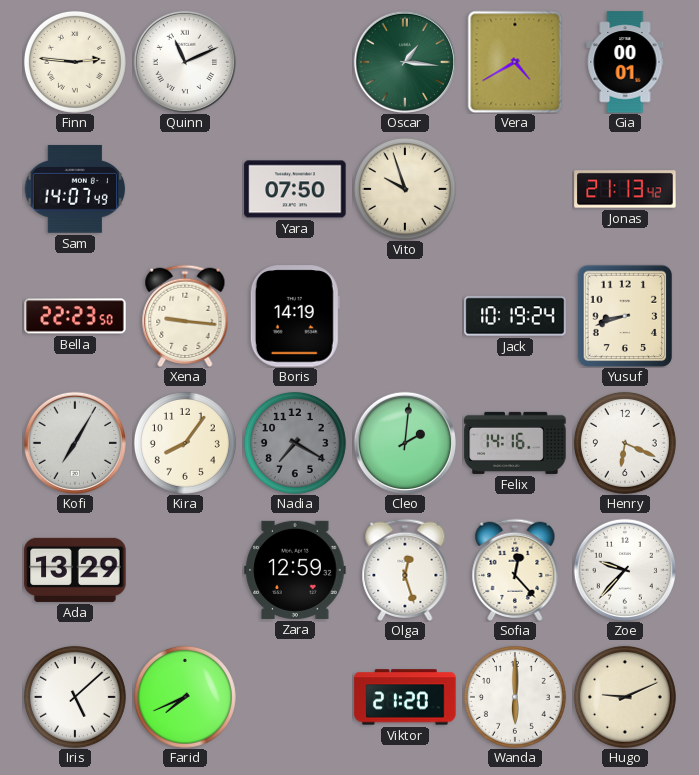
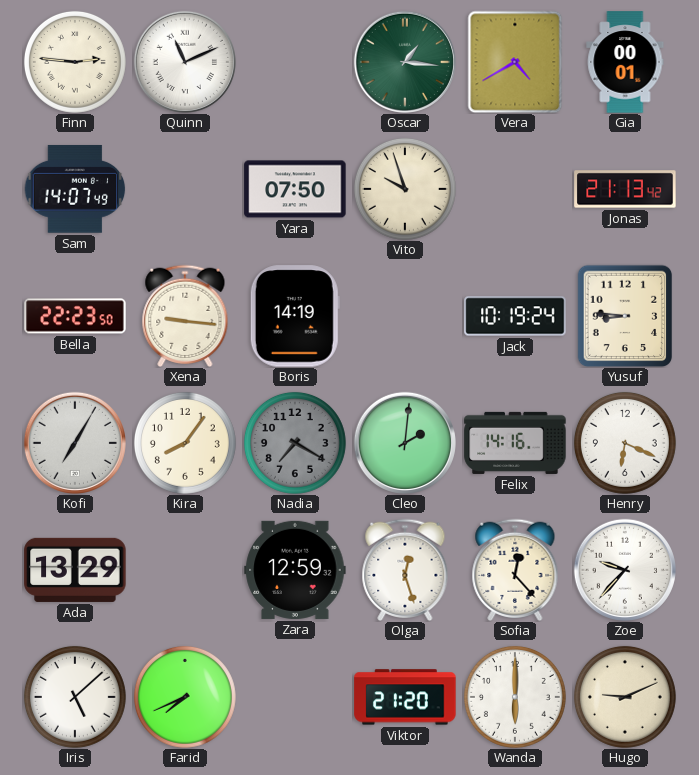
Yusuf: 8:42 -> 8:46
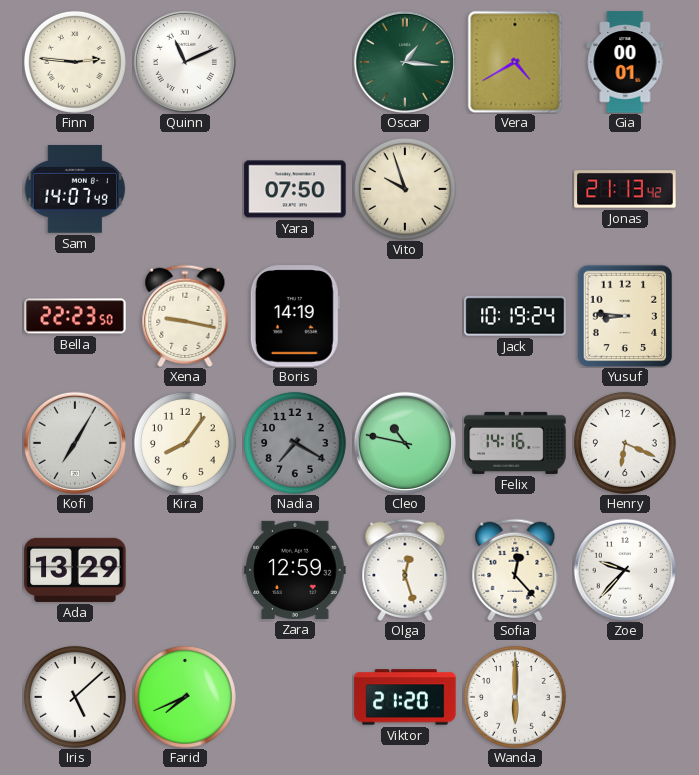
Xena: 9:16 -> 9:17
Cleo: 2:01 -> 10:47
Hugo: 9:11 -> none
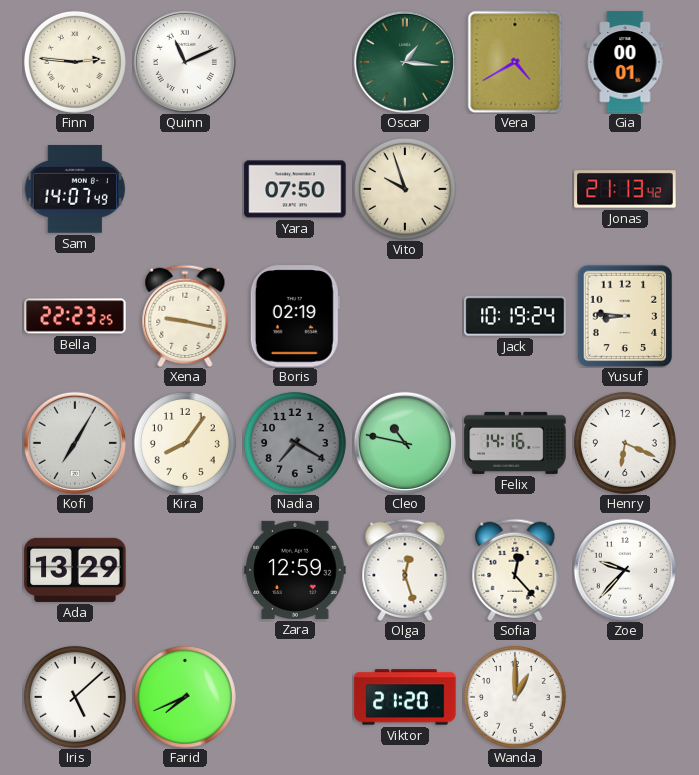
Bella: 22:23:50 -> 22:23:25
Boris: 14:19 -> 02:19
Wanda: 6:00 -> 1:00
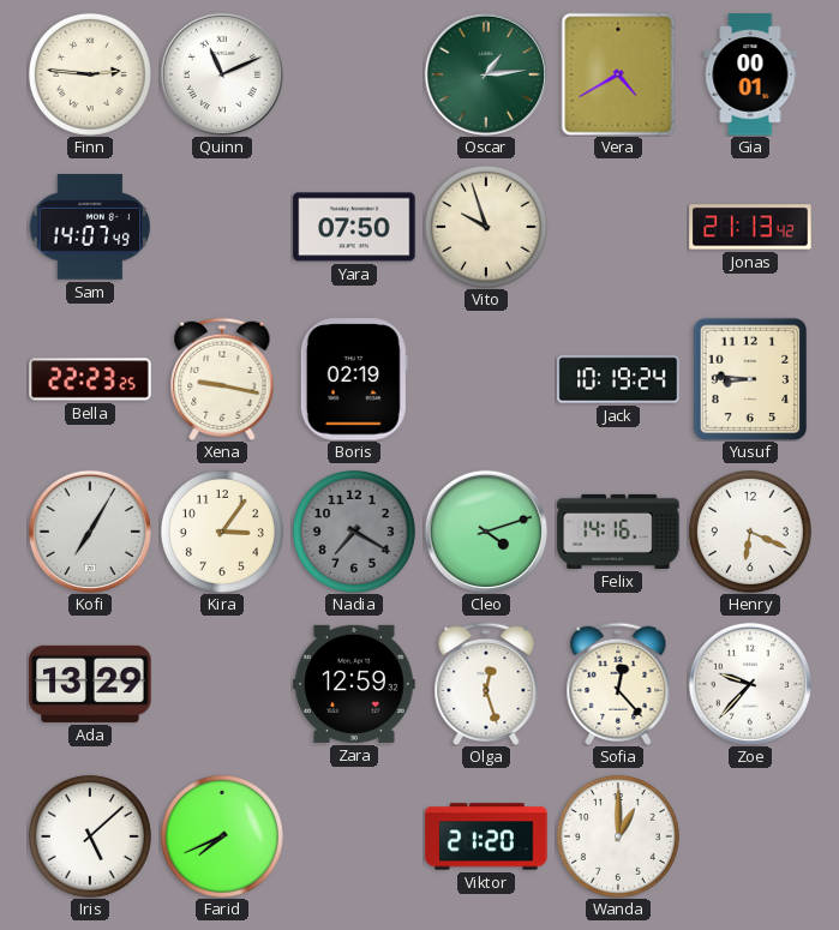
Oscar: 1:16 -> 1:14
Kira: 8:06 -> 3:06
Cleo: 10:47 -> 4:12
